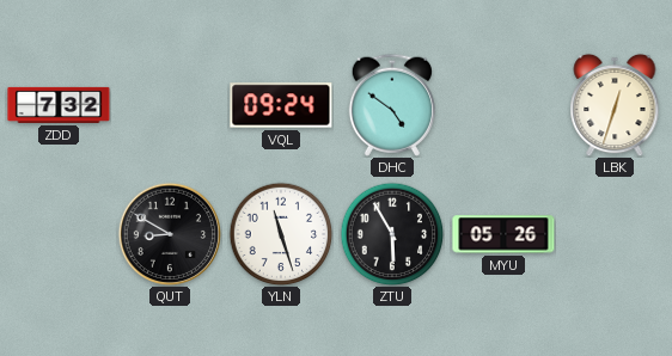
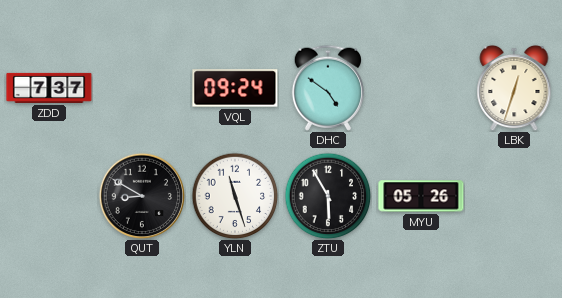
ZDD: 7:32 -> 7:37
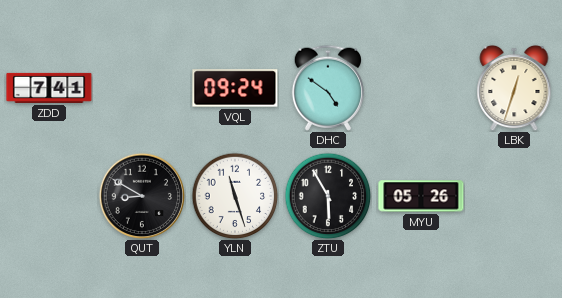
ZDD: 7:37 -> 7:41
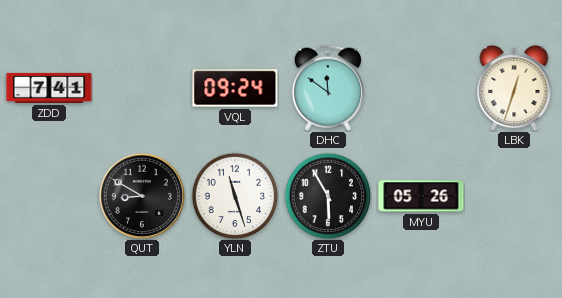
DHC: 4:51 -> 11:51
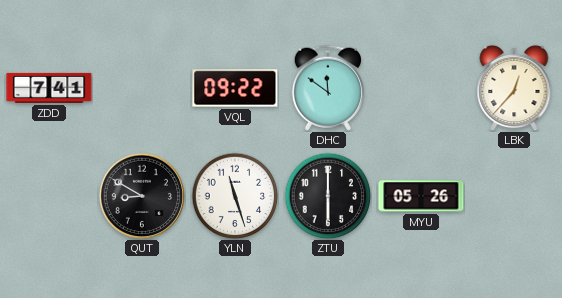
VQL: 09:24 -> 09:22
LBK: 12:33 -> 12:37
ZTU: 5:55 -> 6:00
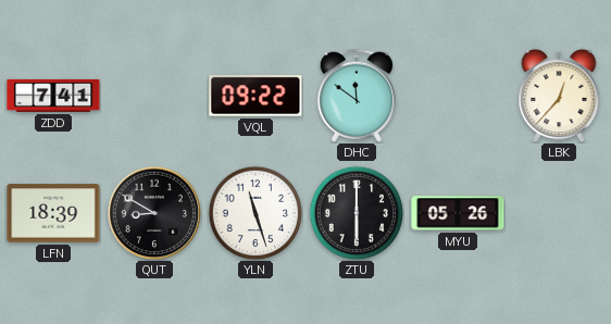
LFN: none -> 18:39
